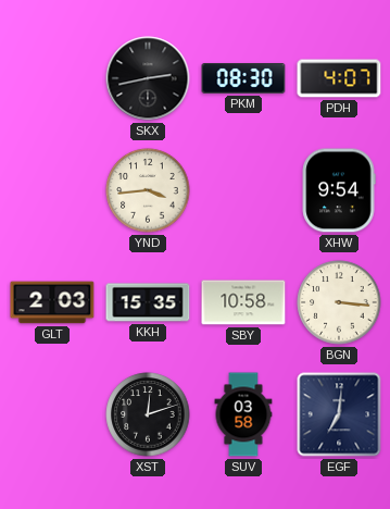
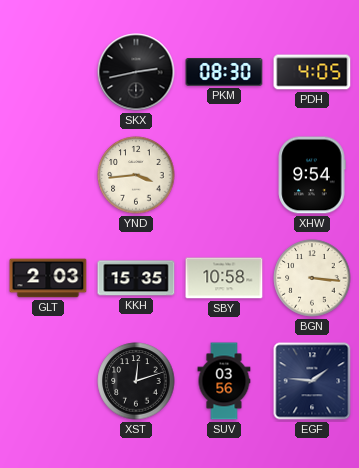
PDH: 4:07 -> 4:05
SUV: 03:58 -> 03:56
EGF: 7:01 -> 1:46
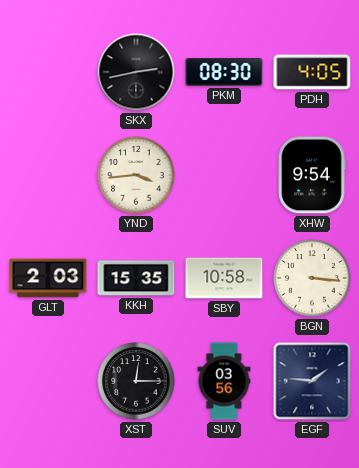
XST: 12:12 -> 12:15
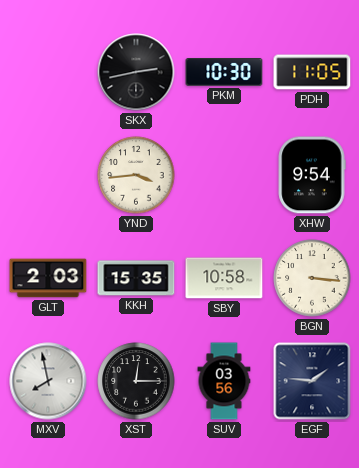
PKM: 08:30 -> 10:30
PDH: 4:05 -> 11:05
MXV: none -> 7:58
